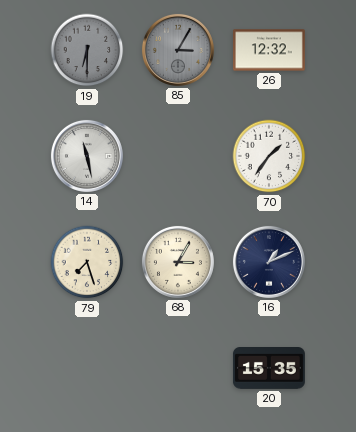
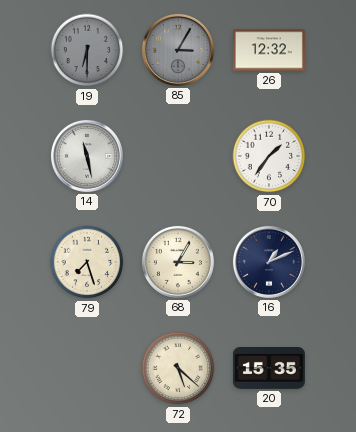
72: none -> 5:22
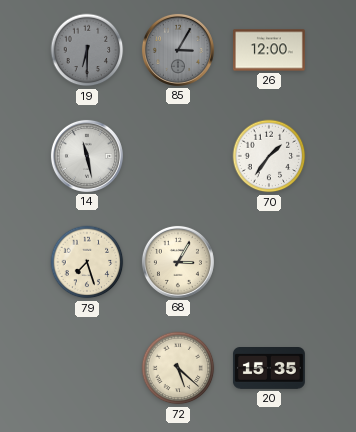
26: 12:32 -> 12:00
16: 1:11 -> none
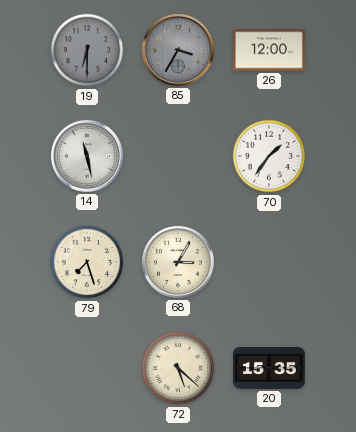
85: 3:05 -> 3:35
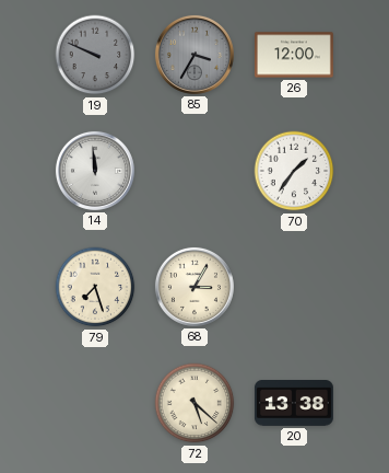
19: 6:30 -> 9:49
14: 11:28 -> 11:59
20: 15:35 -> 13:38
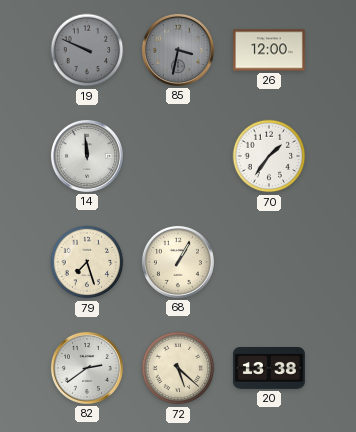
85: 3:35 -> 3:32
68: 3:05 -> 1:05
82: none -> 2:39
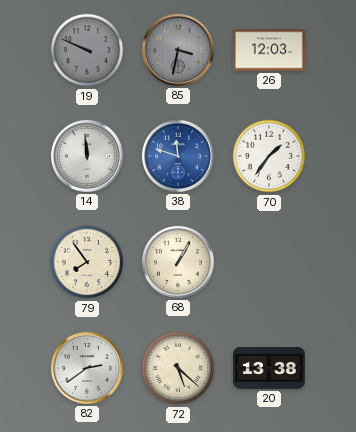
26: 12:00 -> 12:03
38: none -> 11:48
79: 7:27 -> 7:54
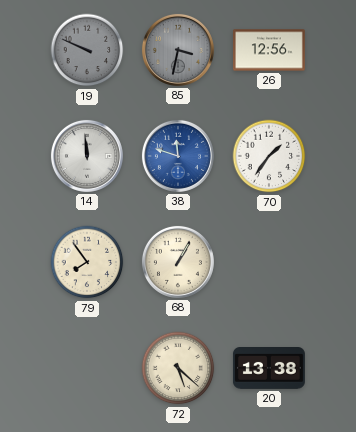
26: 12:03 -> 12:56
82: 2:39 -> none
